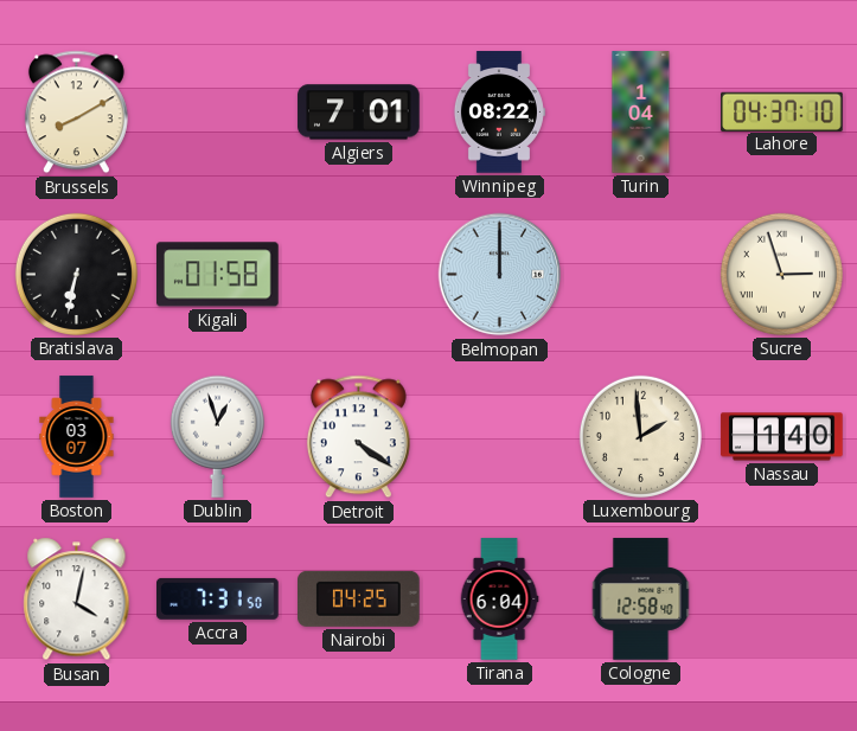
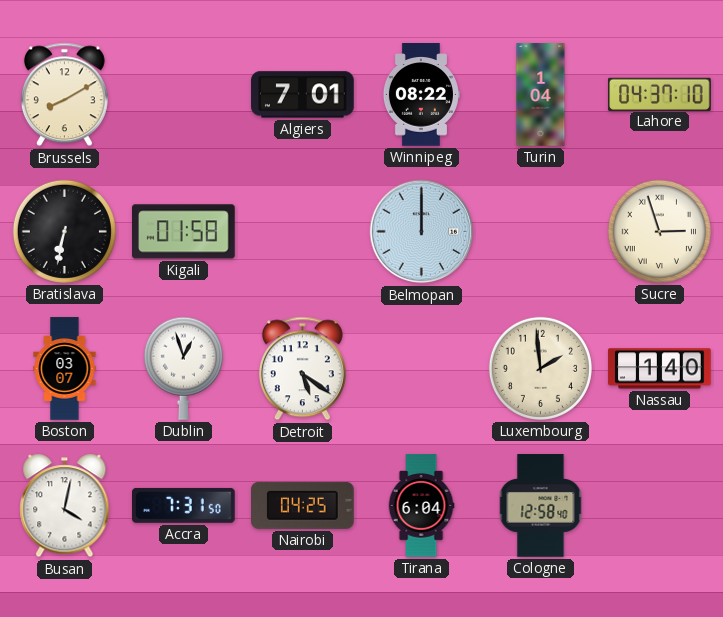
Detroit: 4:21 -> 5:21
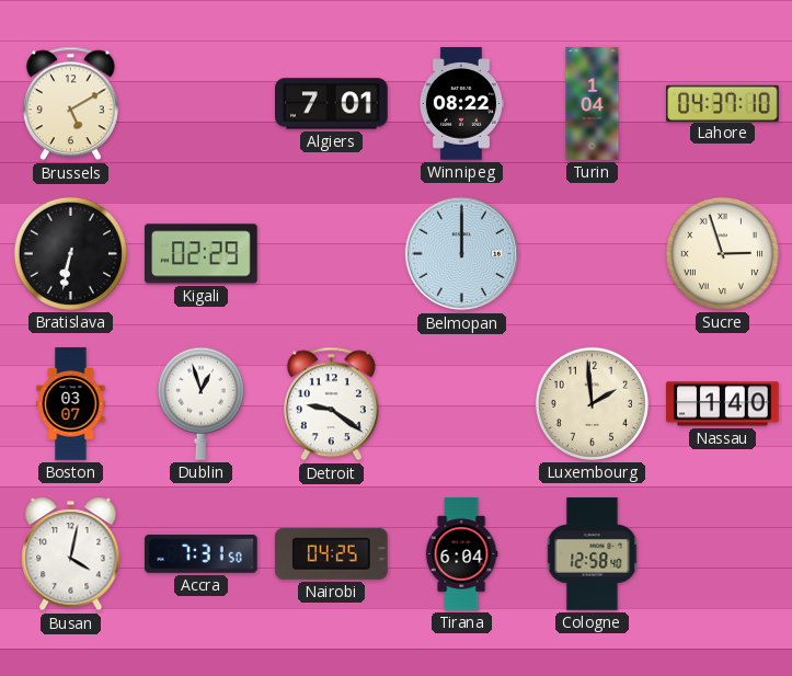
Brussels: 8:10 -> 5:10
Kigali: 01:58 -> 02:29
Detroit: 5:21 -> 9:21
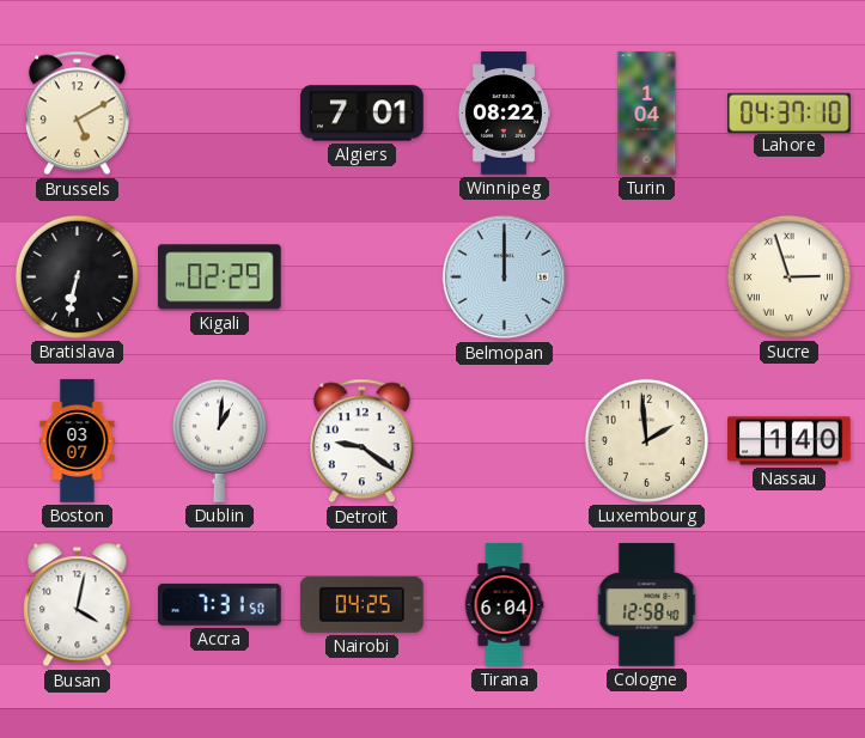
Dublin: 12:57 -> 1:01
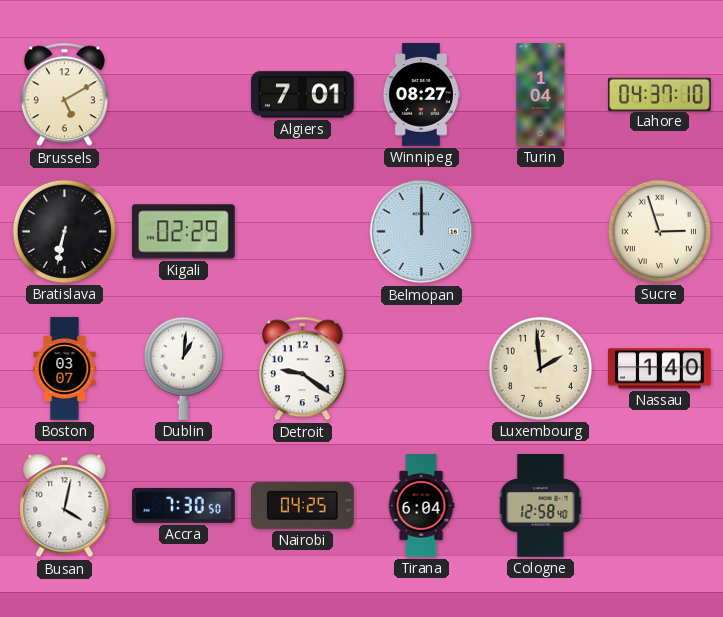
Winnipeg: 08:22 -> 08:27
Accra: 7:31 -> 7:30
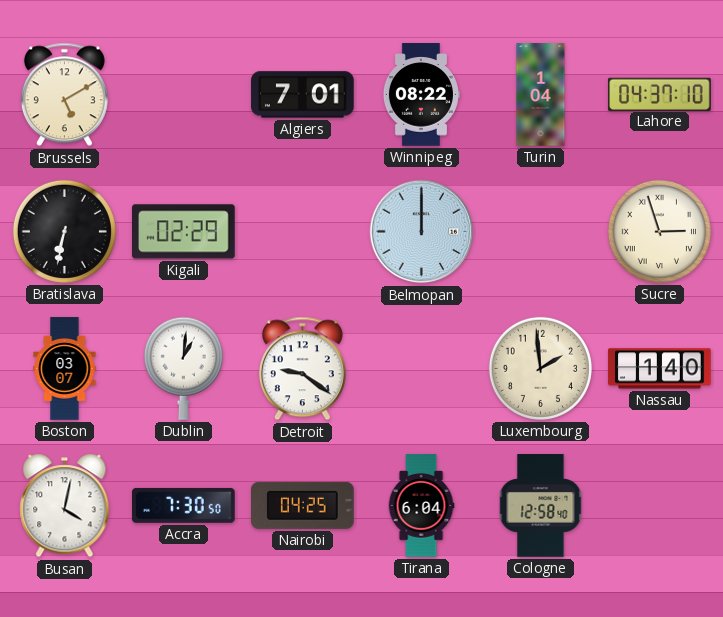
Winnipeg: 08:27 -> 08:22
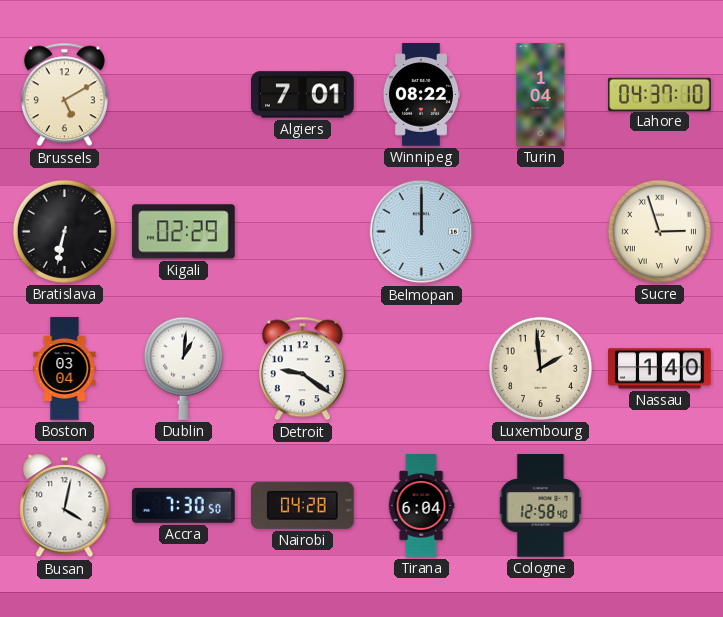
Boston: 03:07 -> 03:04
Nairobi: 04:25 -> 04:28
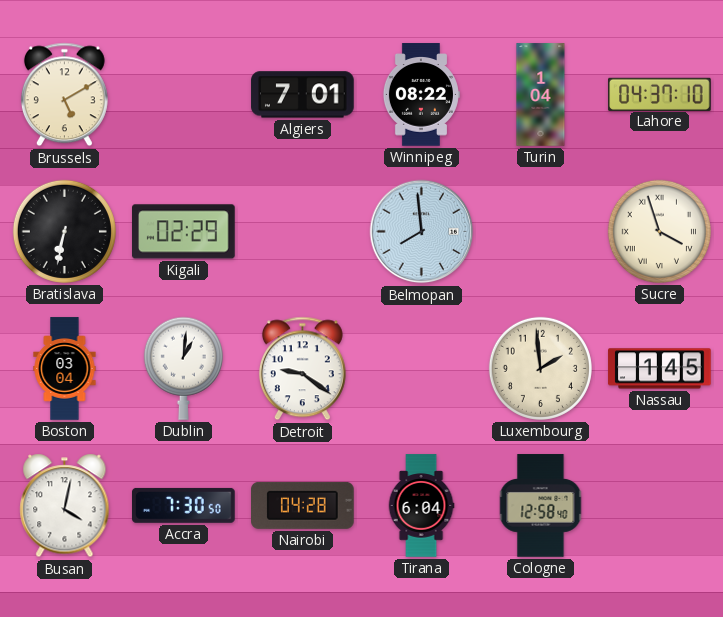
Belmopan: 12:00 -> 7:59
Sucre: 2:57 -> 3:57
Nassau: 1:40 -> 1:45
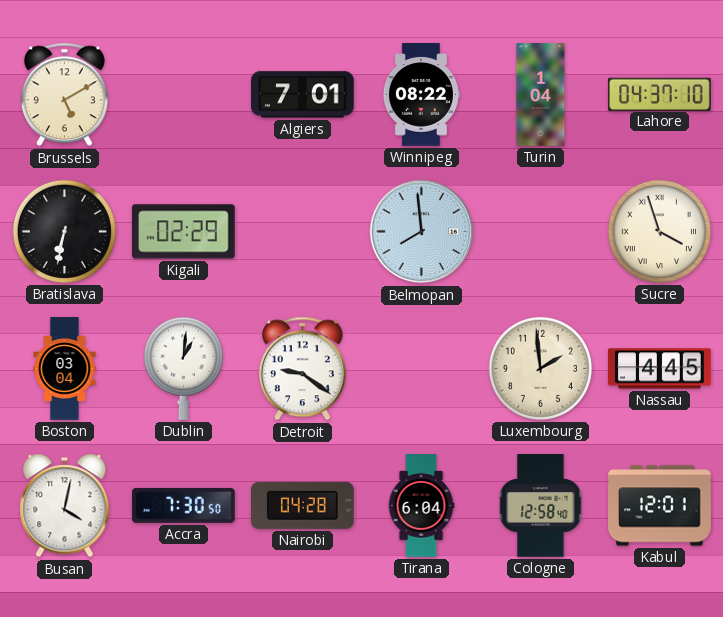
Nassau: 1:45 -> 4:45
Kabul: none -> 12:01
